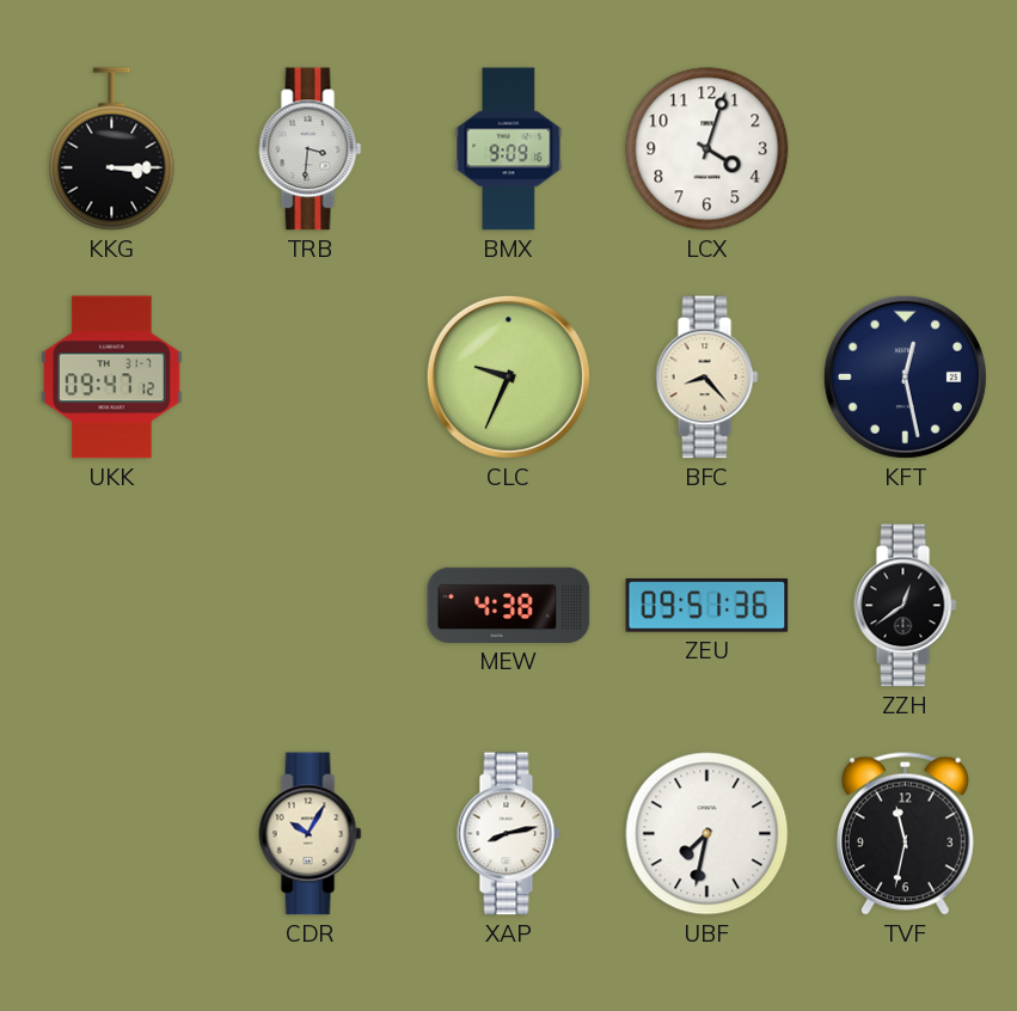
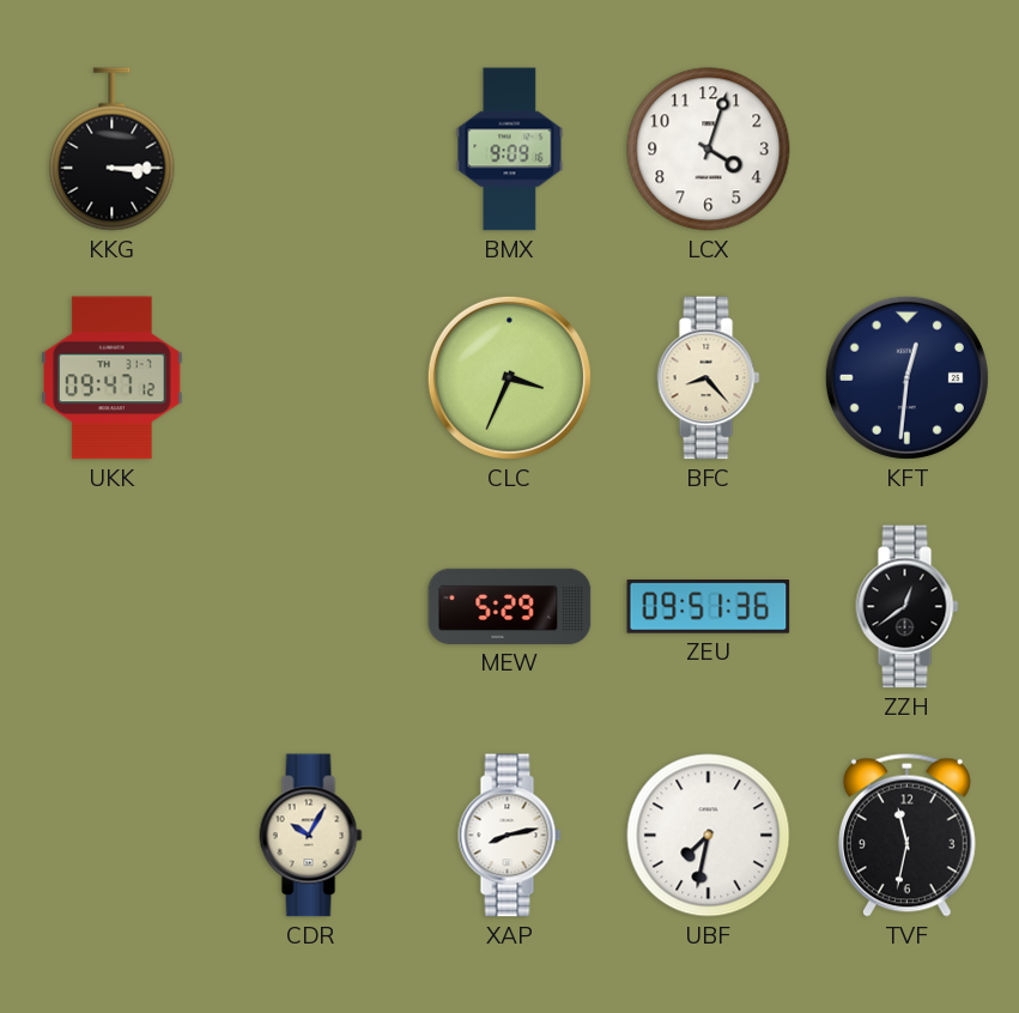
TRB: 3:31 -> none
CLC: 9:34 -> 3:34
KFT: 12:28 -> 12:31
MEW: 4:38 -> 5:29
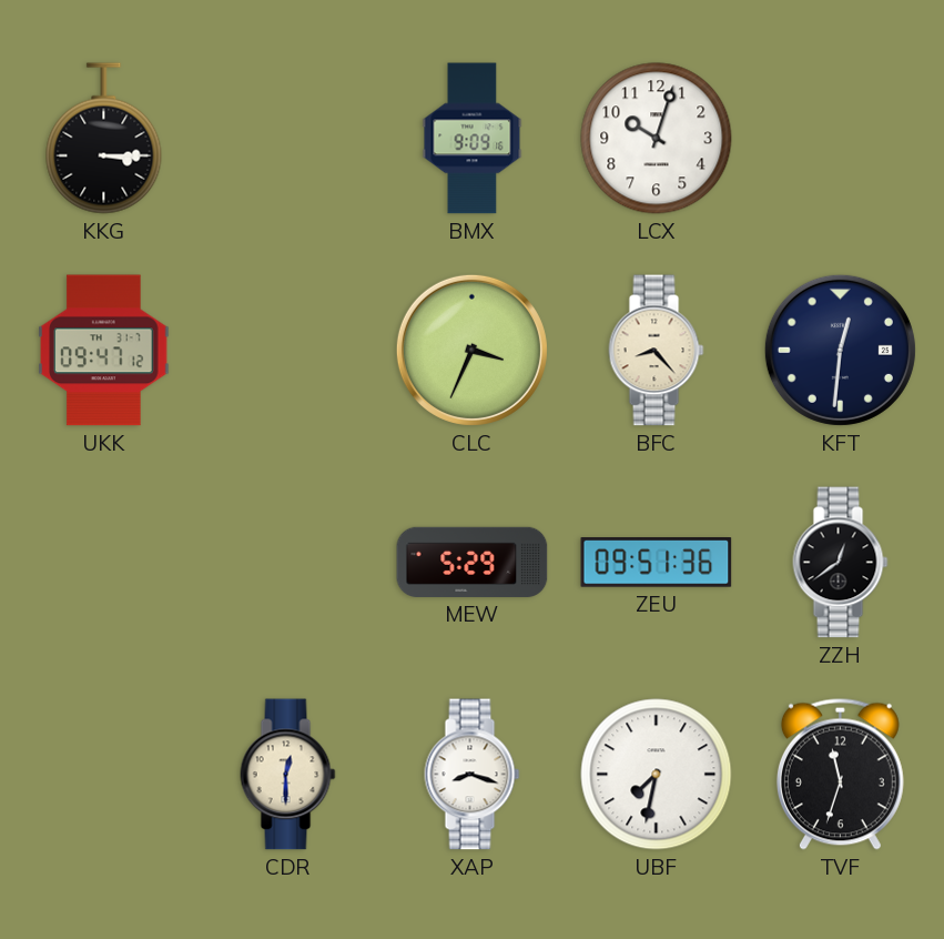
LCX: 4:03 -> 10:03
CDR: 10:05 -> 12:30
XAP: 8:13 -> 8:18
TVF: 11:32 -> 11:33
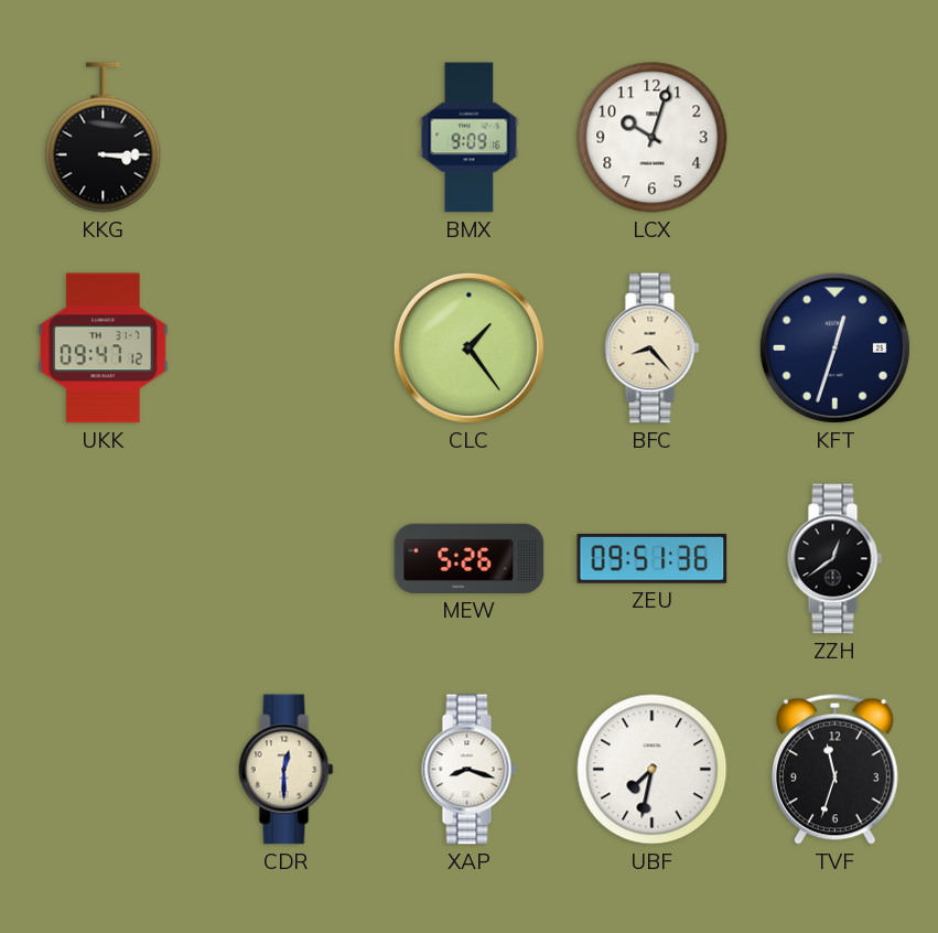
CLC: 3:34 -> 1:24
KFT: 12:31 -> 12:33
MEW: 5:29 -> 5:26
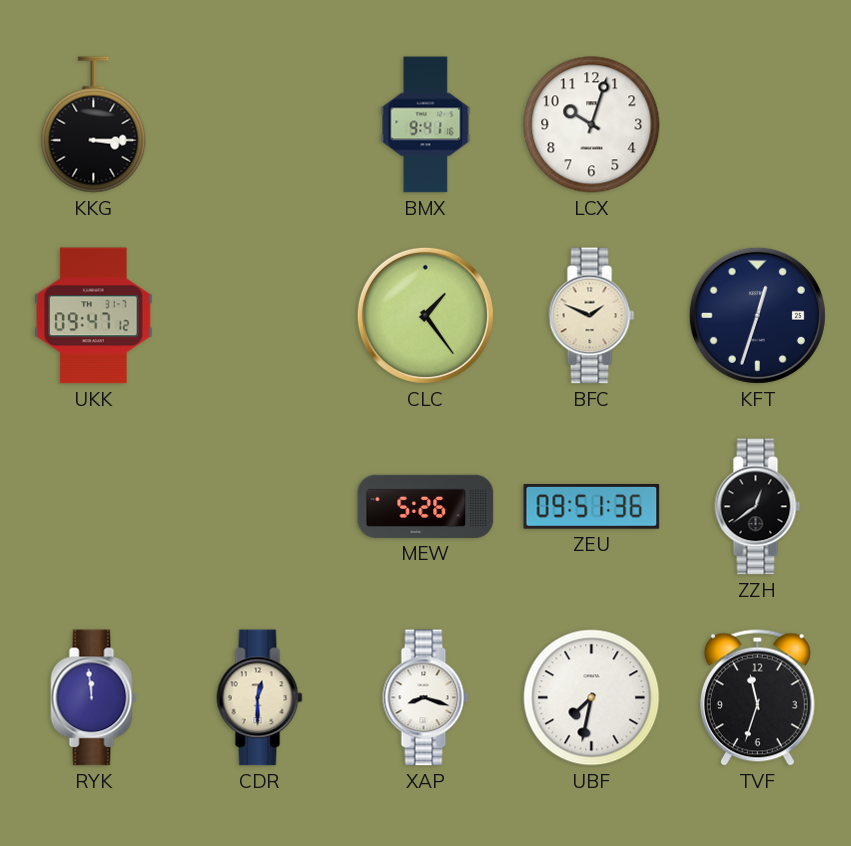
BMX: 9:09 -> 9:41
BFC: 8:23 -> 1:49
RYK: none -> 11:59
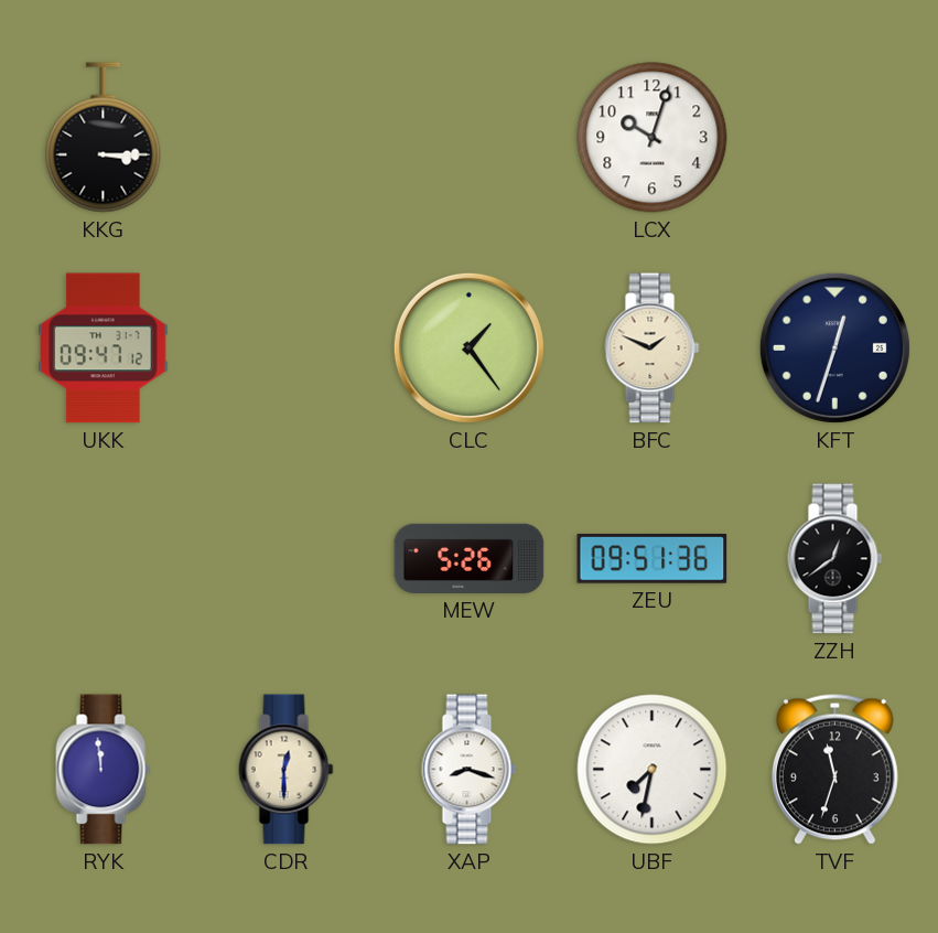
BMX: 9:41 -> none
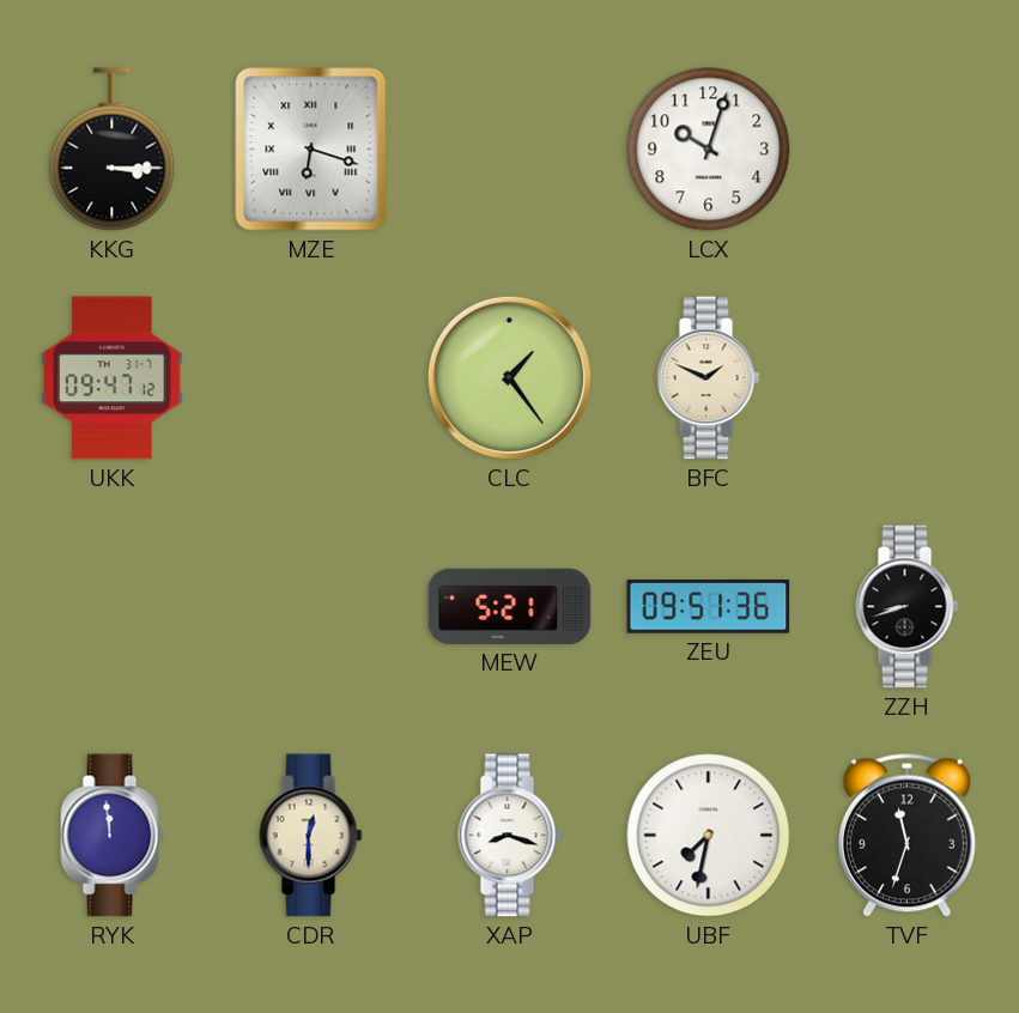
MZE: none -> 6:18
KFT: 12:33 -> none
MEW: 5:26 -> 5:21
ZZH: 12:39 -> 8:42
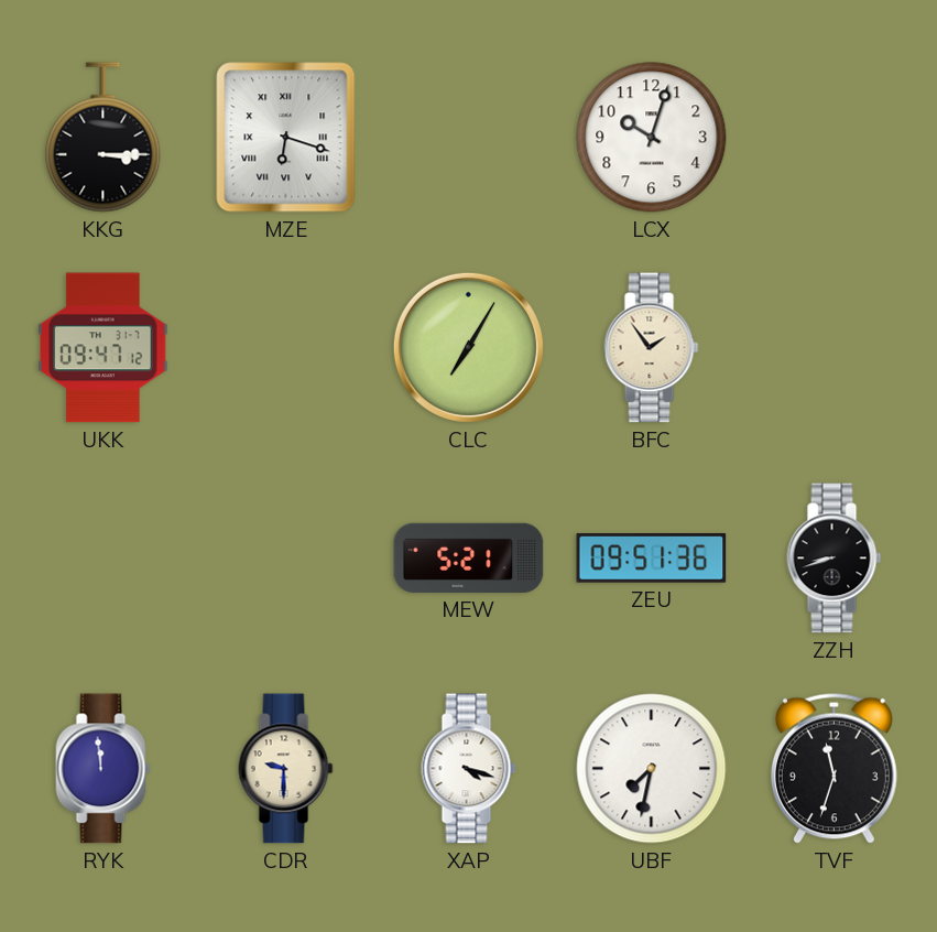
CLC: 1:24 -> 7:05
BFC: 1:49 -> 1:54
CDR: 12:30 -> 9:30
XAP: 8:18 -> 4:18
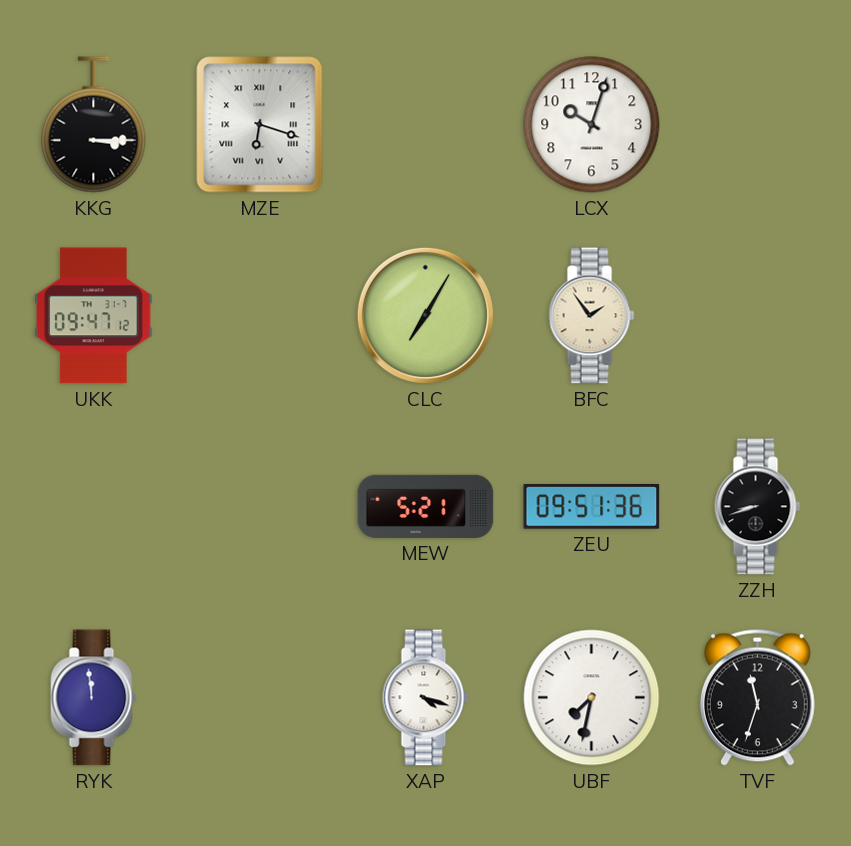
CDR: 9:30 -> none
